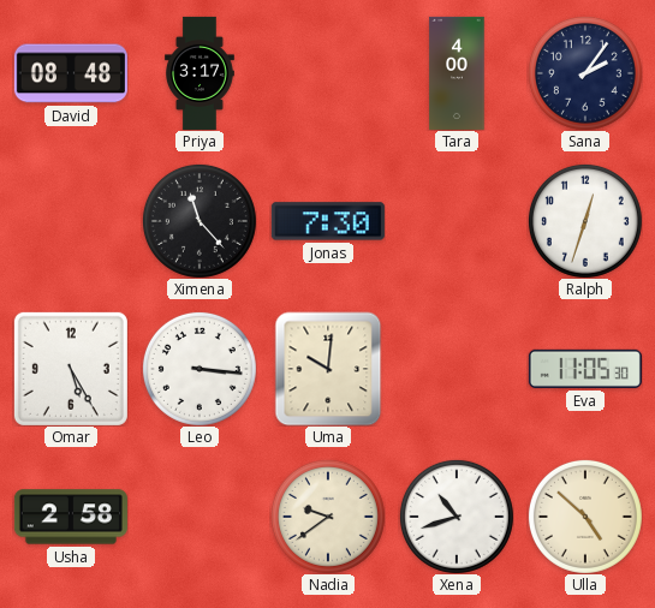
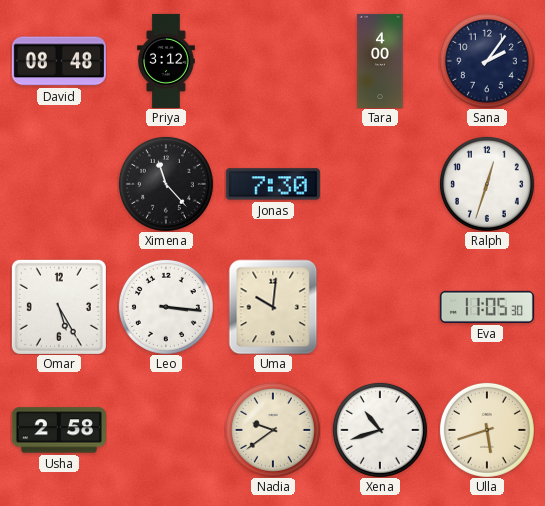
Priya: 3:17 -> 3:12
Ulla: 4:52 -> 5:42
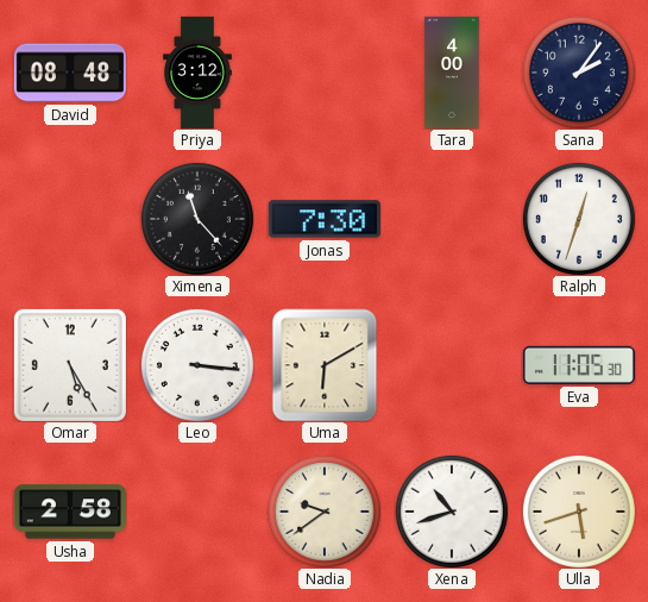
Uma: 10:01 -> 6:10
